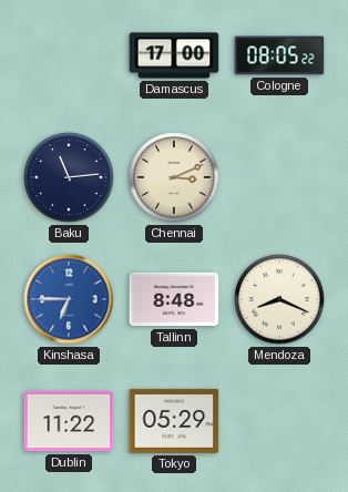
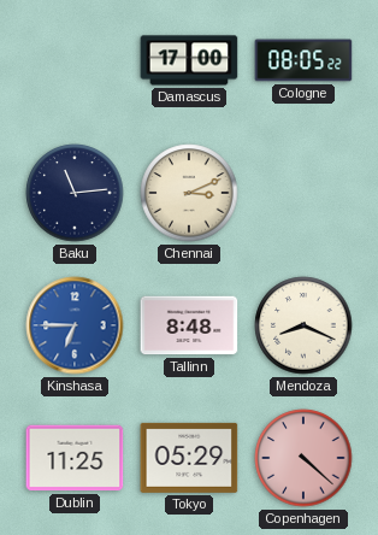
Dublin: 11:22 -> 11:25
Copenhagen: none -> 4:22
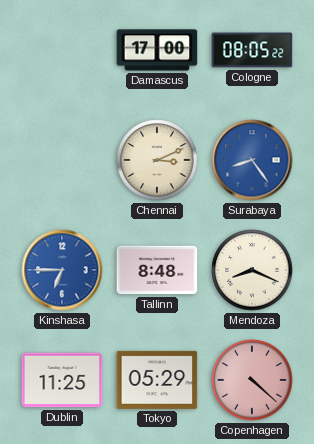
Baku: 11:14 -> none
Surabaya: none -> 8:24
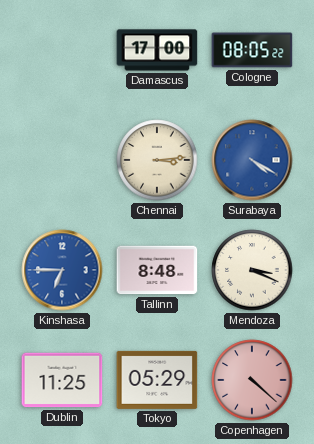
Chennai: 3:11 -> 3:14
Surabaya: 8:24 -> 4:20
Mendoza: 8:19 -> 3:19
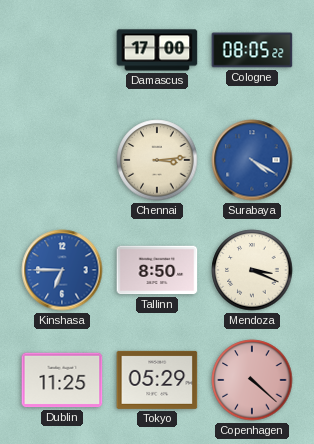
Tallinn: 8:48 -> 8:50
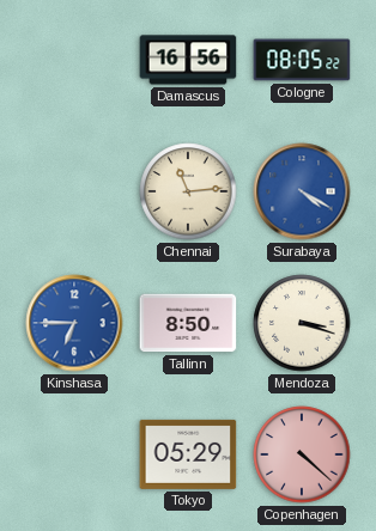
Damascus: 17:00 -> 16:56
Chennai: 3:14 -> 11:14
Mendoza: 3:19 -> 3:18
Dublin: 11:25 -> none
